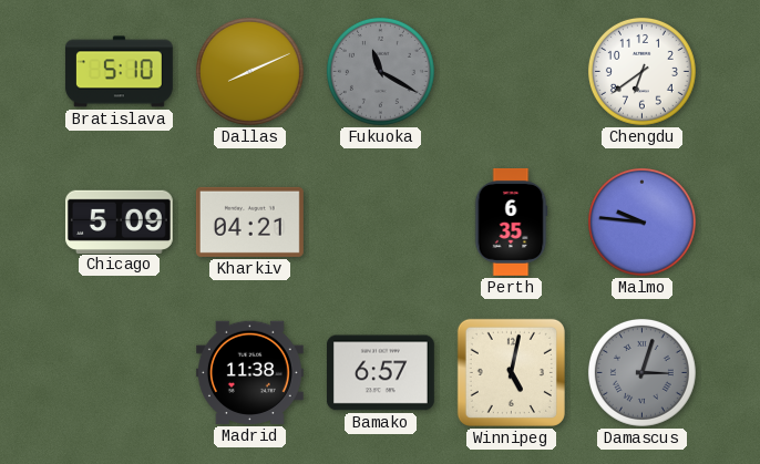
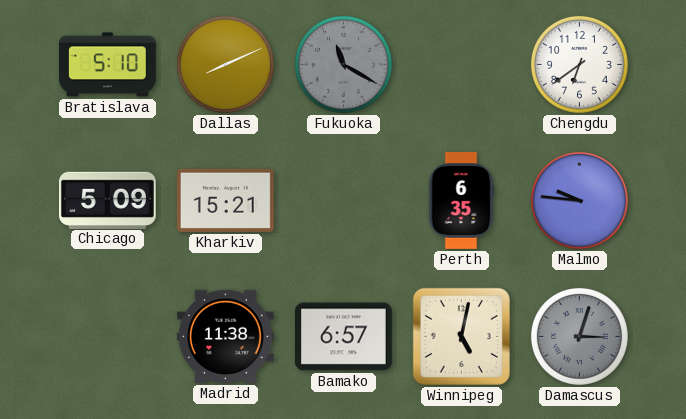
Kharkiv: 04:21 -> 15:21
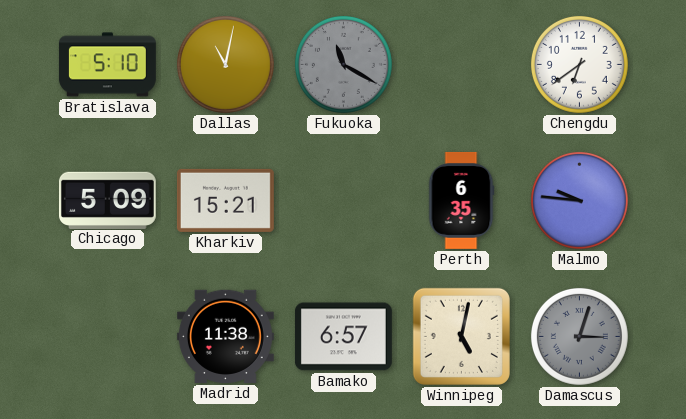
Dallas: 8:11 -> 11:02
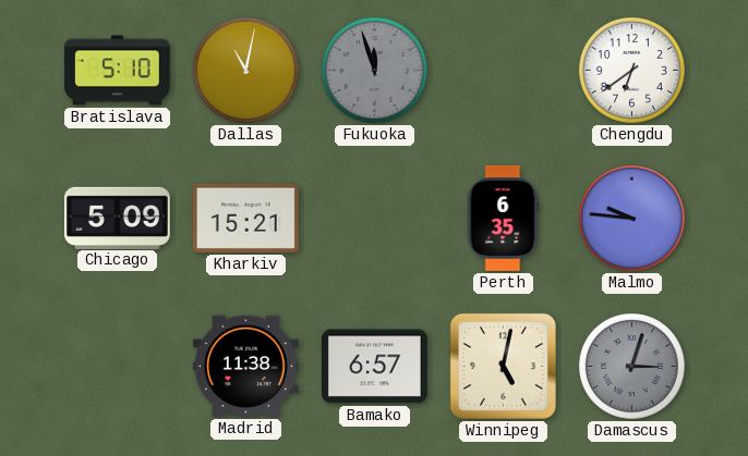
Fukuoka: 11:20 -> 11:57
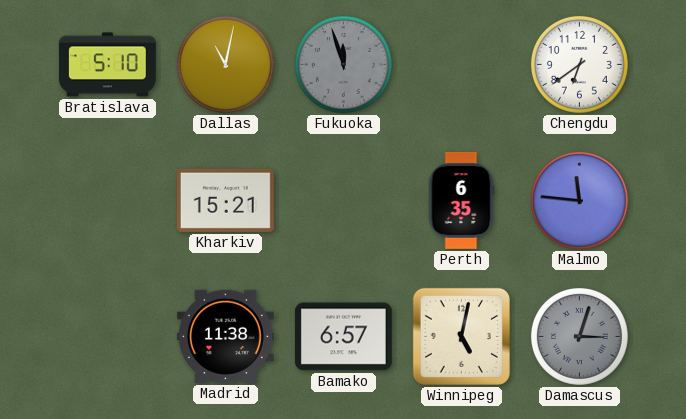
Chicago: 5:09 -> none
Malmo: 9:46 -> 11:46
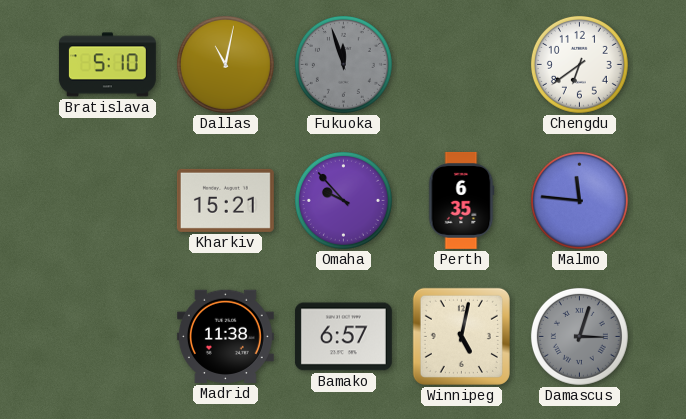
Omaha: none -> 9:53
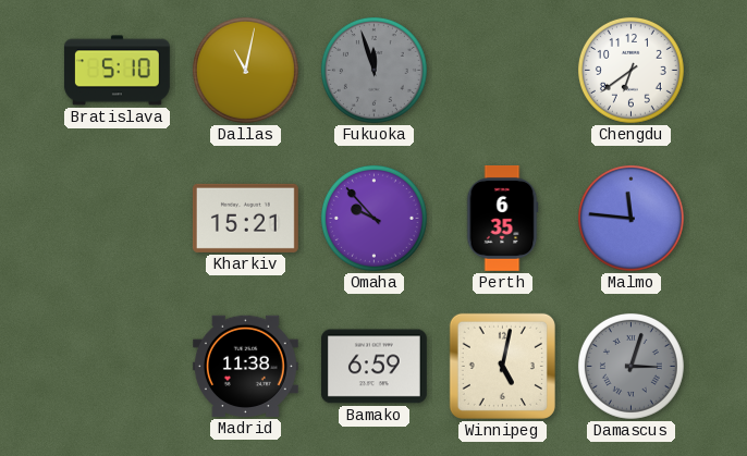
Bamako: 6:57 -> 6:59
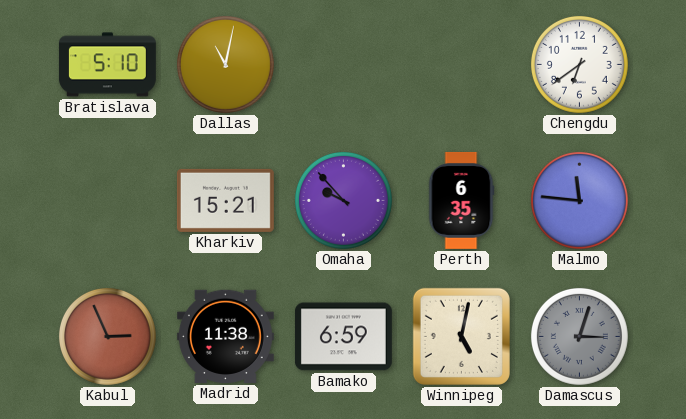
Fukuoka: 11:57 -> none
Kabul: none -> 2:56
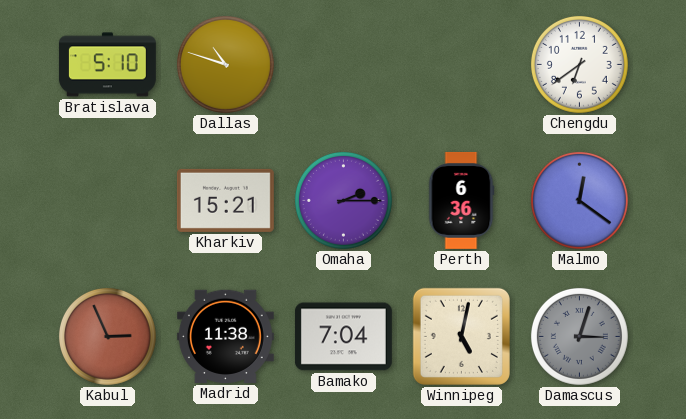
Dallas: 11:02 -> 10:48
Omaha: 9:53 -> 2:15
Perth: 6:35 -> 6:36
Malmo: 11:46 -> 12:21
Bamako: 6:59 -> 7:04
